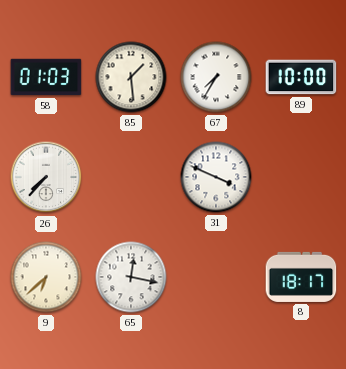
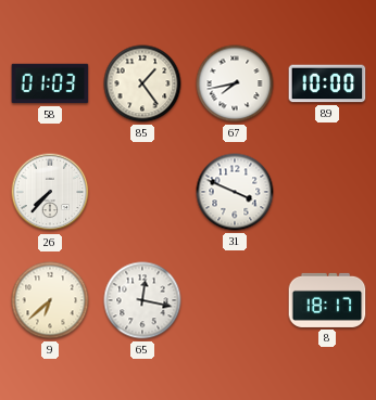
85: 1:29 -> 1:24
67: 7:35 -> 7:43
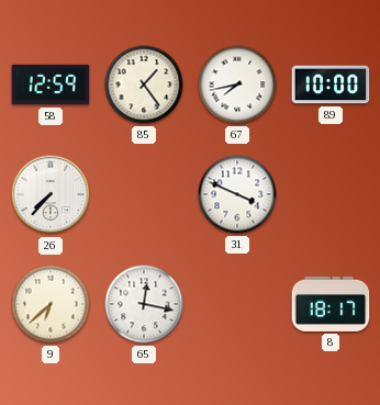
58: 01:03 -> 12:59
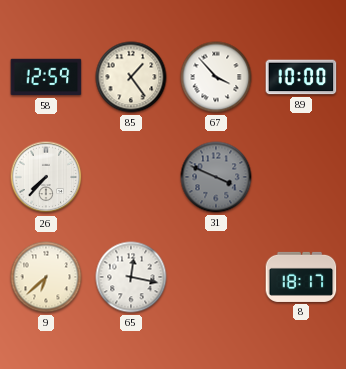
67: 7:43 -> 3:53
31 dial: white -> grey
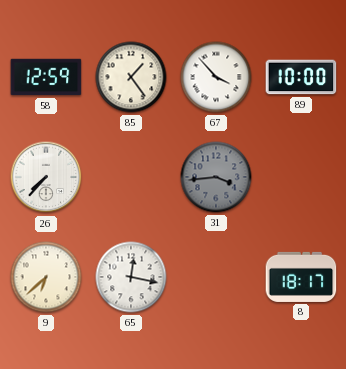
31: 3:49 -> 3:44
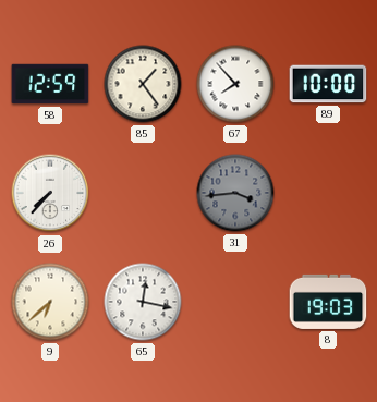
67: 3:53 -> 7:53
8: 18:17 -> 19:03
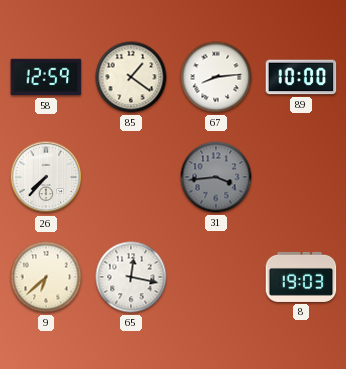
85: 1:24 -> 1:21
67: 7:53 -> 8:14
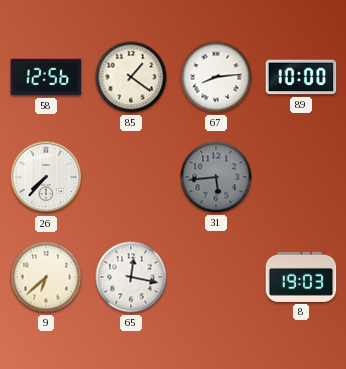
58: 12:59 -> 12:56
31: 3:44 -> 5:44
